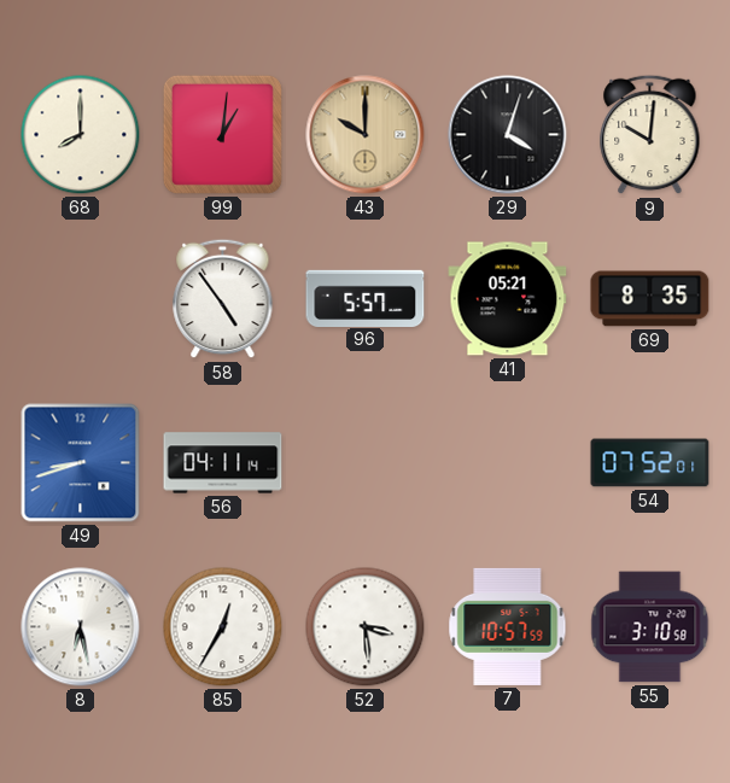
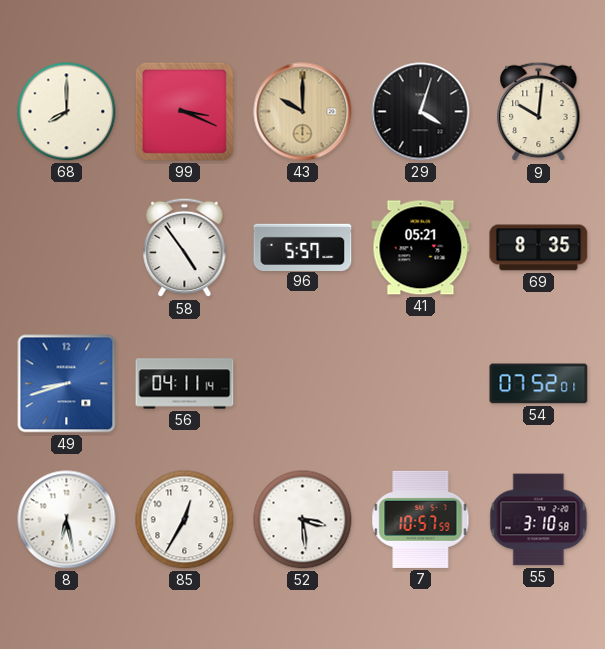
99: 1:01 -> 3:19
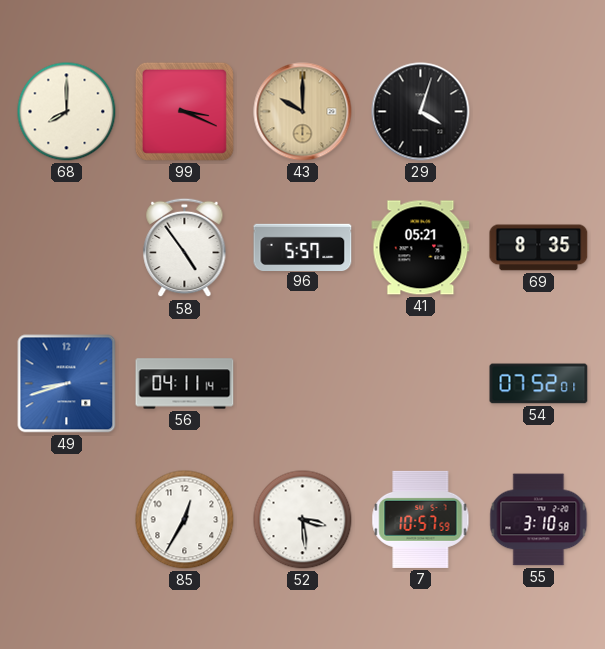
9: 10:01 -> none
8: 6:28 -> none
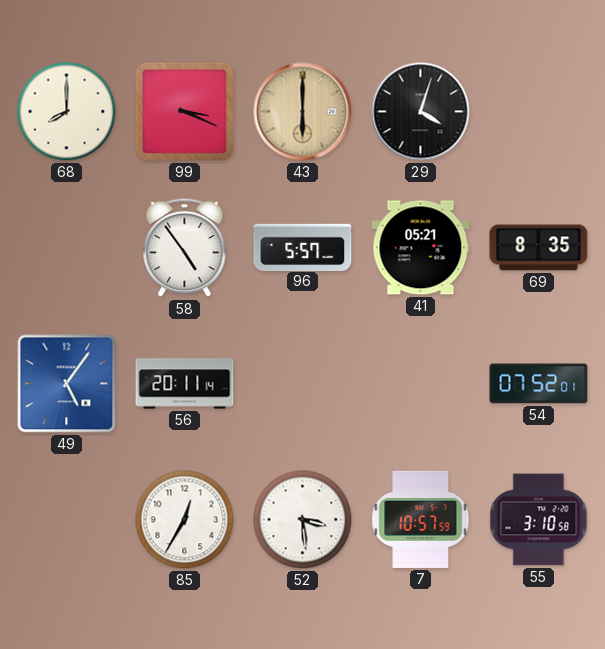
43: 10:00 -> 6:00
49: 8:42 -> 5:06
56: 04:11 -> 20:11
